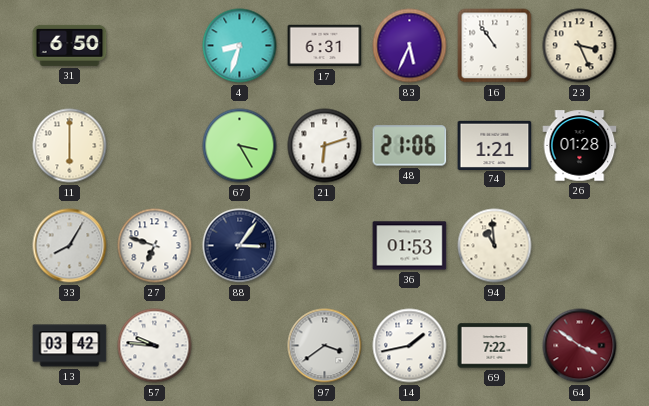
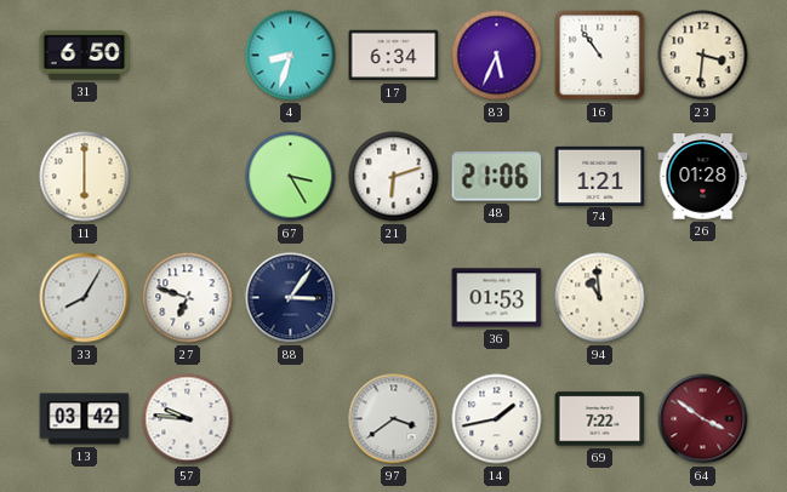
17: 6:31 -> 6:34
23: 3:26 -> 3:31
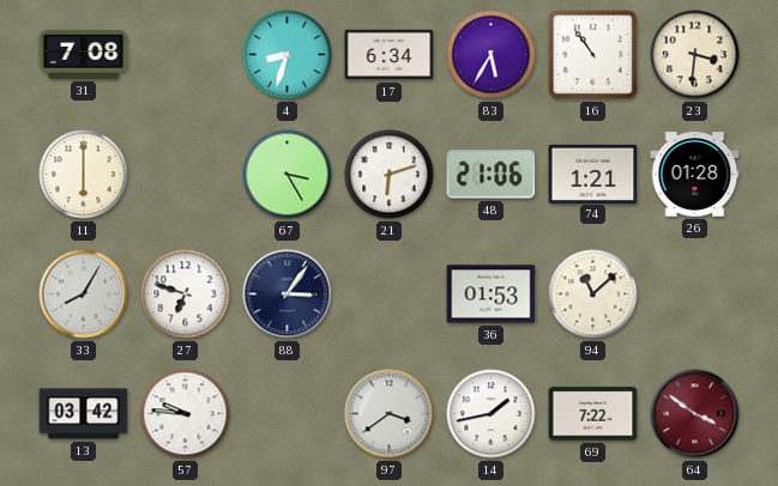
31: 6:50 -> 7:08
83: 5:34 -> 5:35
94: 10:59 -> 11:08
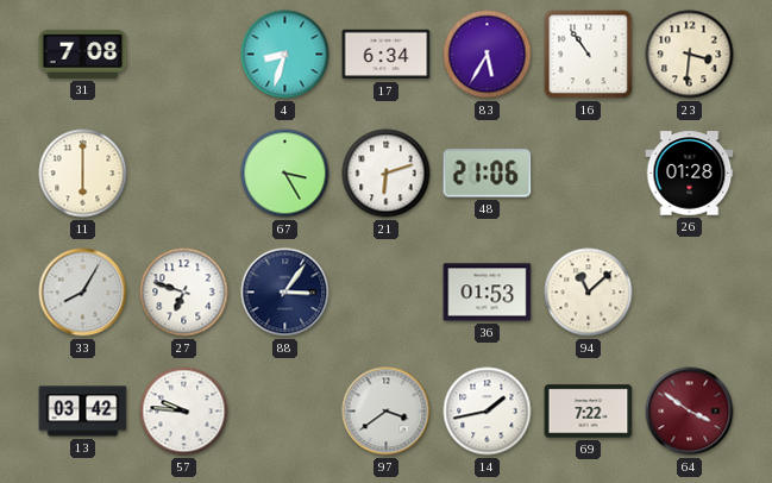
74: 1:21 -> none
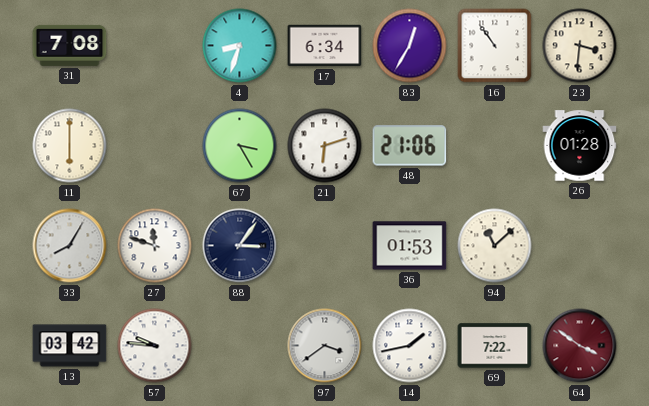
83: 5:35 -> 12:35
27: 6:48 -> 11:48
